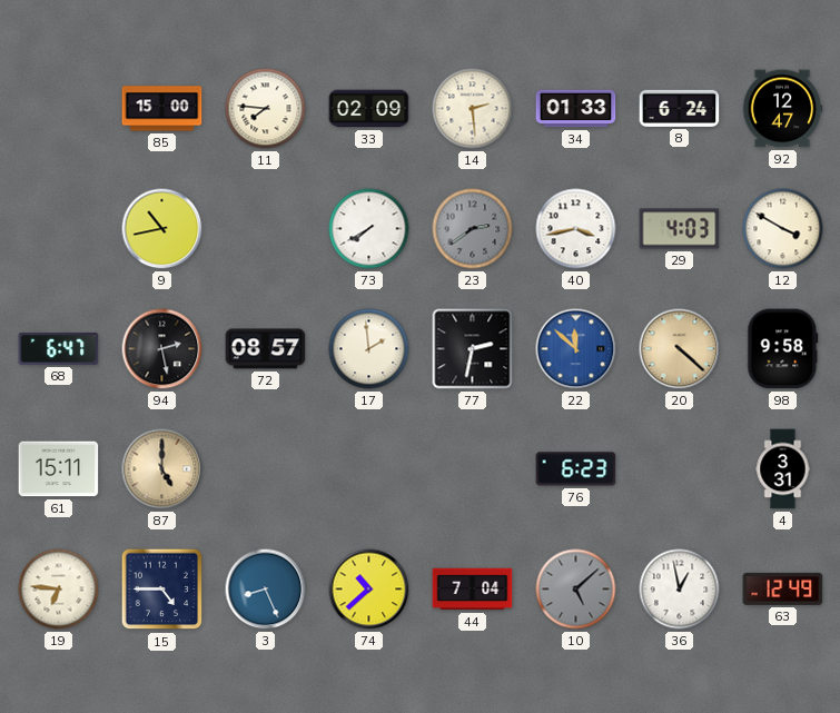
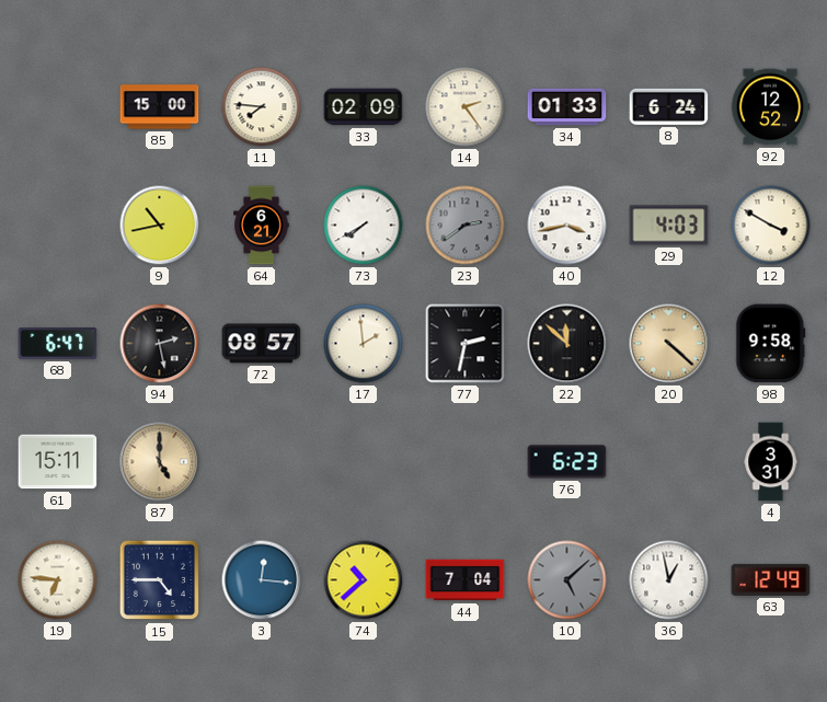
14: 2:29 -> 2:24
92: 12:47 -> 12:52
64: none -> 6:21
22 dial: blue -> black
3: 8:26 -> 12:16
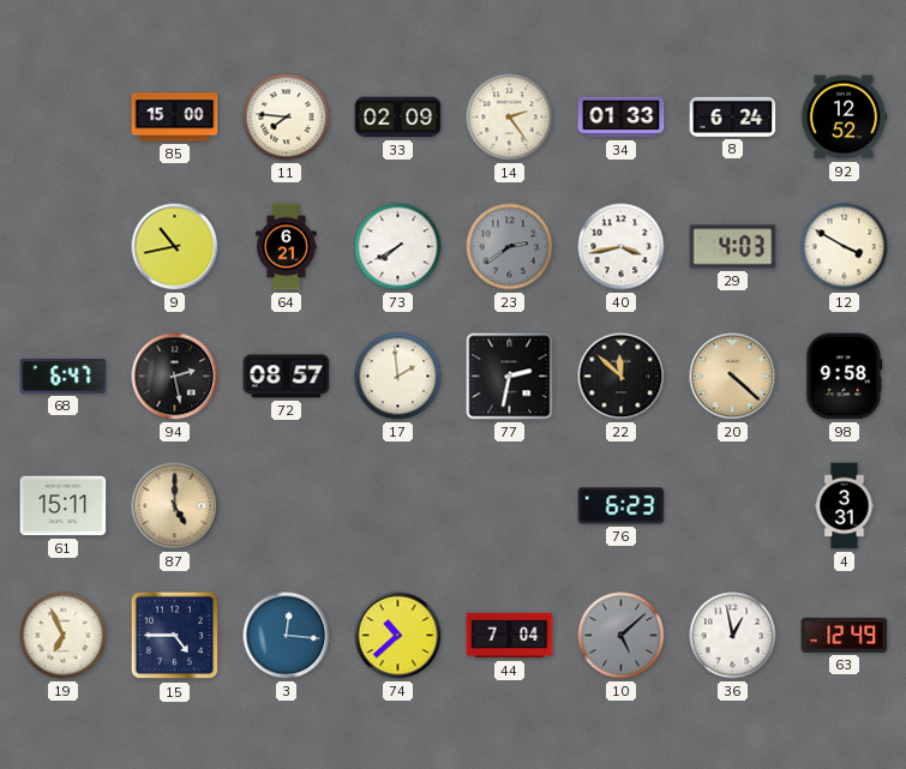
19: 6:46 -> 6:56
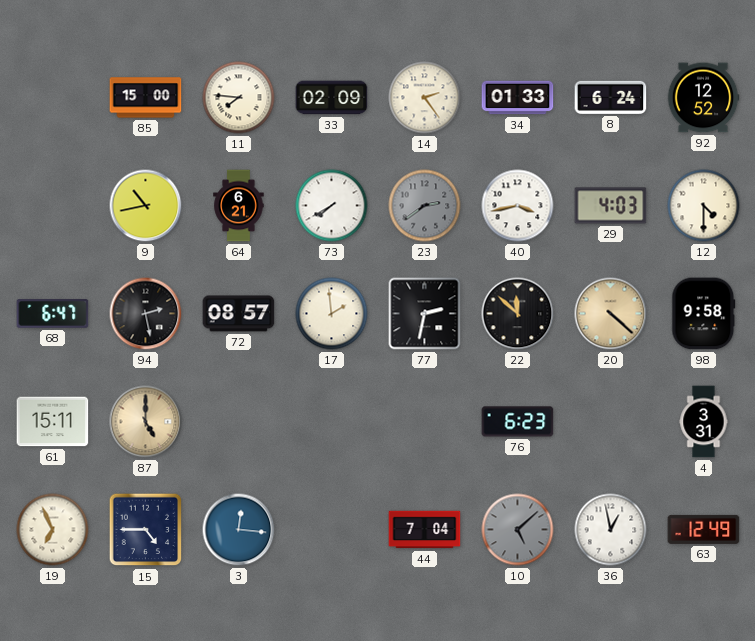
12: 3:50 -> 4:30
74: 10:38 -> none
